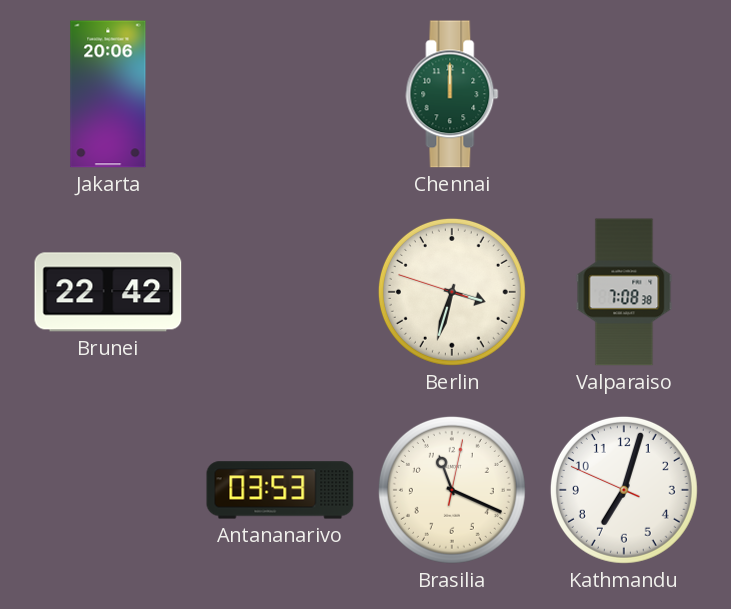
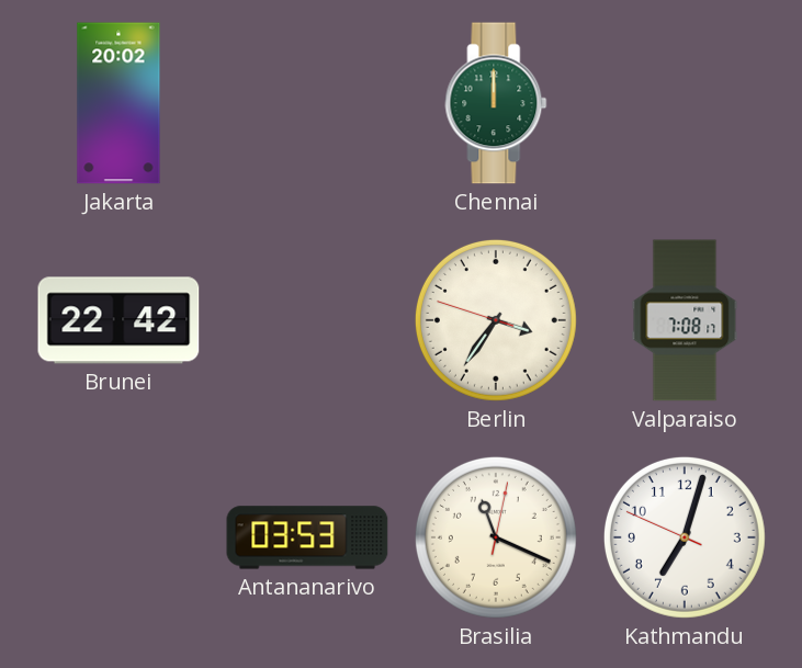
Jakarta: 20:06 -> 20:02
Berlin: 3:32 -> 3:35
Valparaiso: 7:08:38 -> 7:08:17
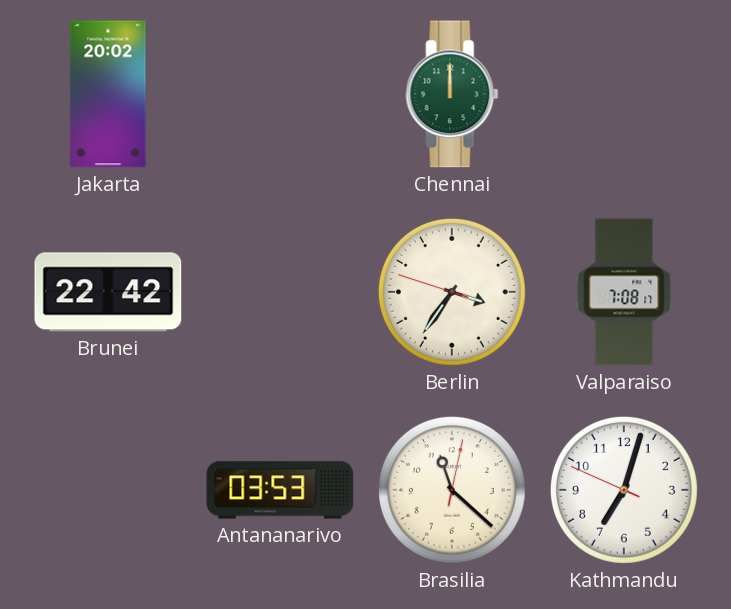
Brasilia: 11:19 -> 11:22
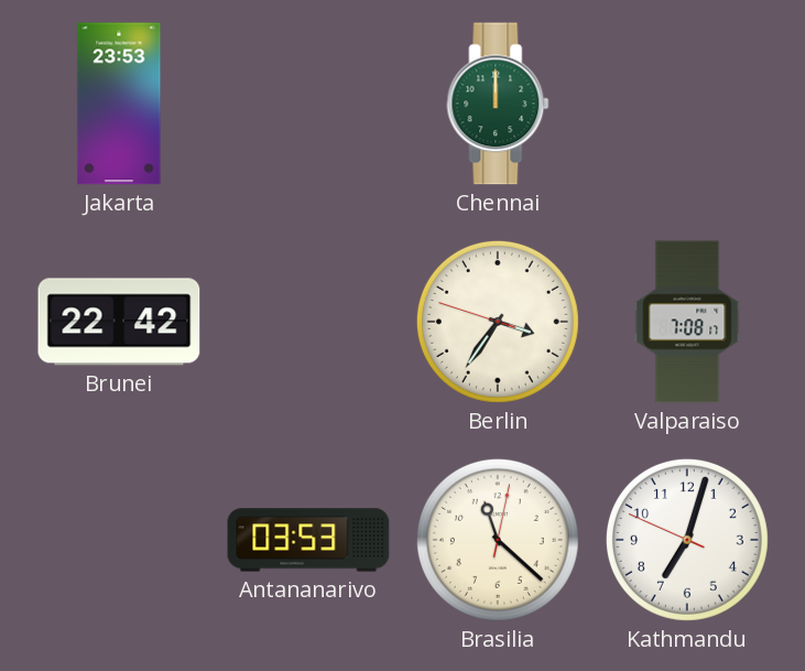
Jakarta: 20:02 -> 23:53
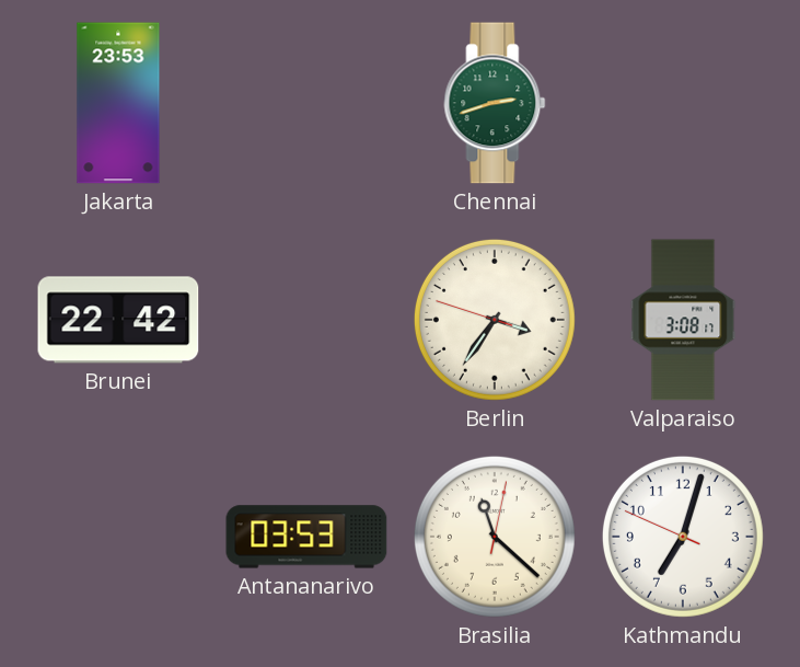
Chennai: 12:00 -> 2:42
Valparaiso: 7:08 -> 3:08
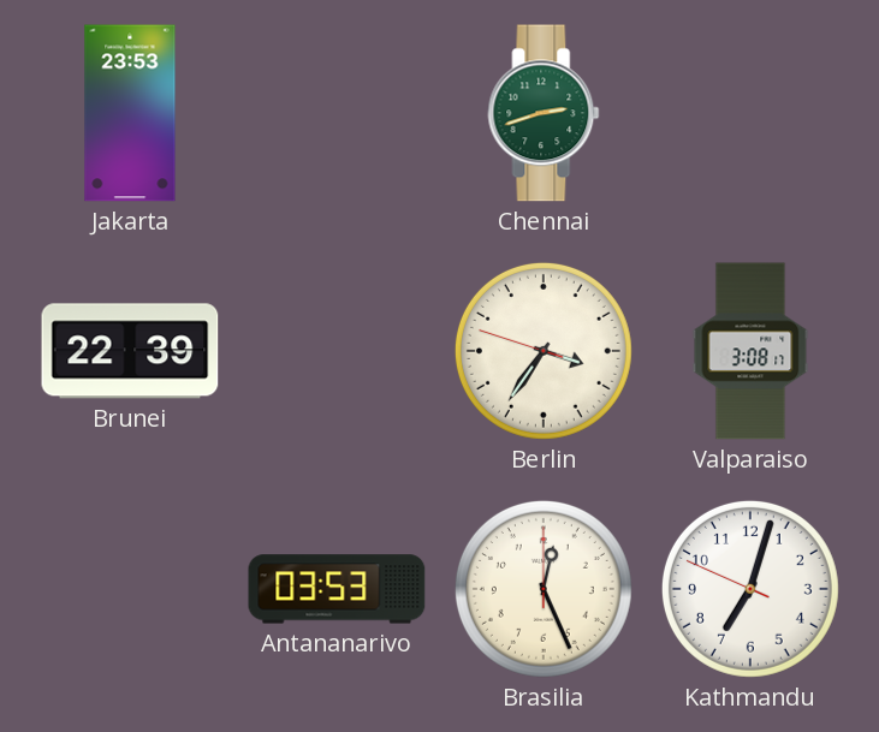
Brunei: 22:42 -> 22:39
Brasilia: 11:22 -> 12:26
